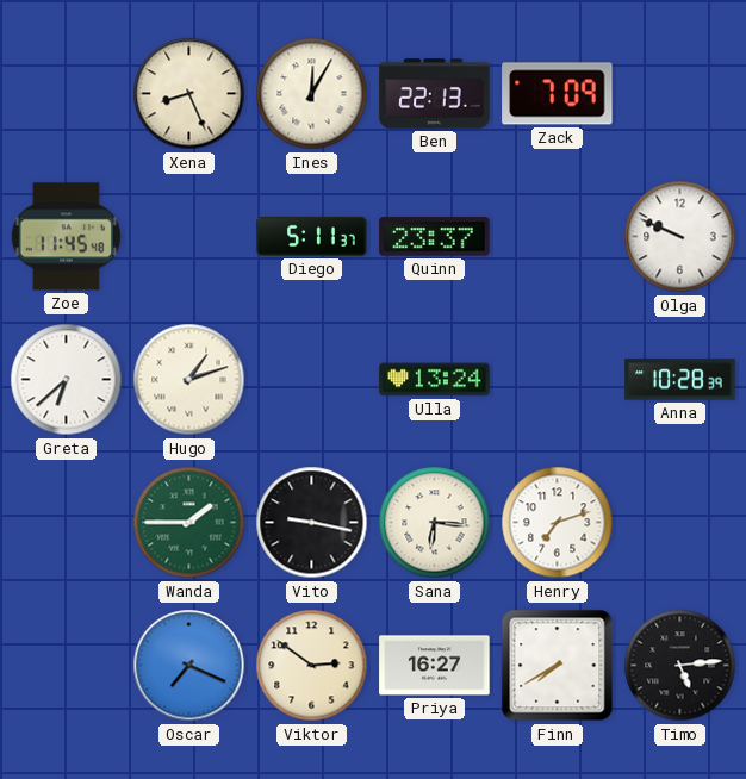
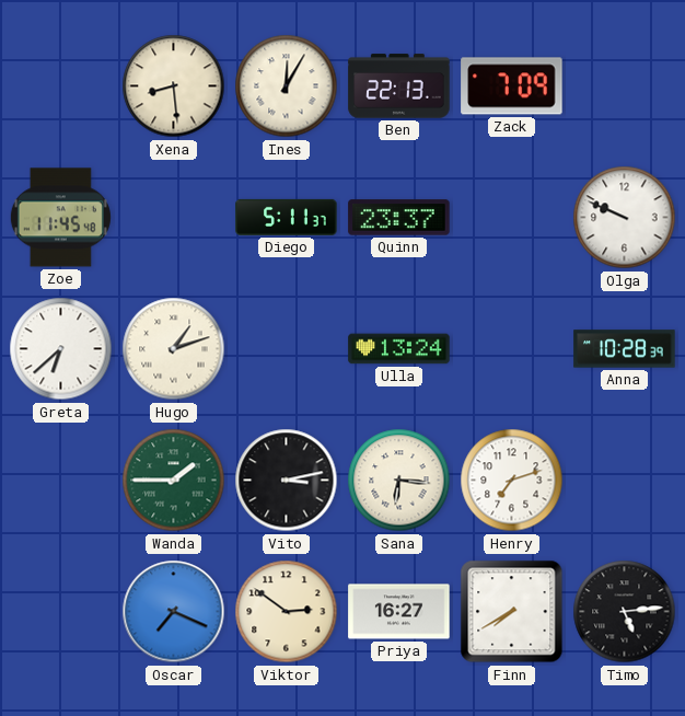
Xena: 8:26 -> 8:29
Vito: 9:17 -> 3:13
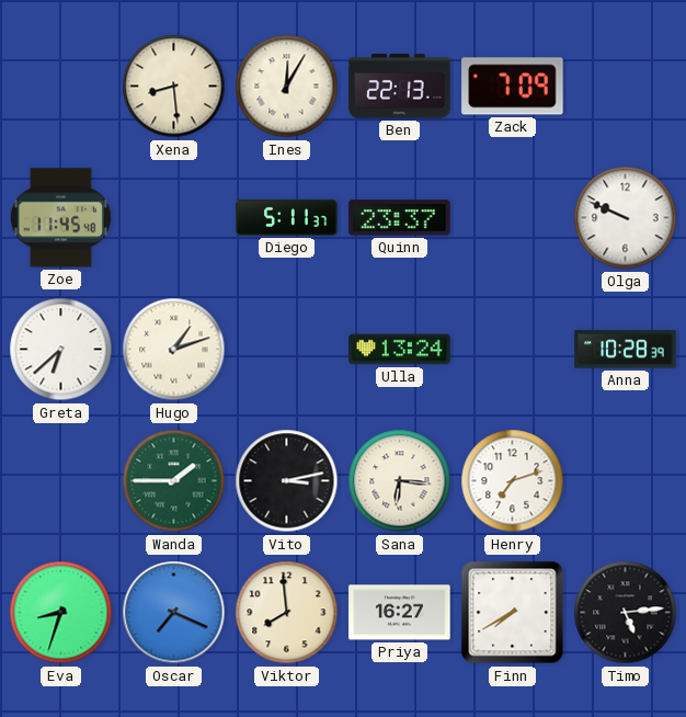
Eva: none -> 8:33
Viktor: 2:51 -> 7:59
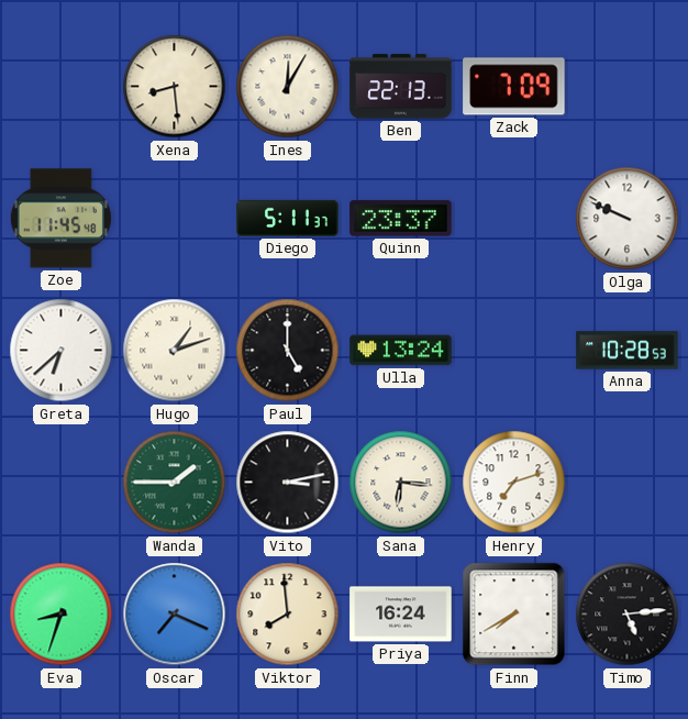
Paul: none -> 5:00
Anna: 10:28:39 -> 10:28:53
Priya: 16:27 -> 16:24
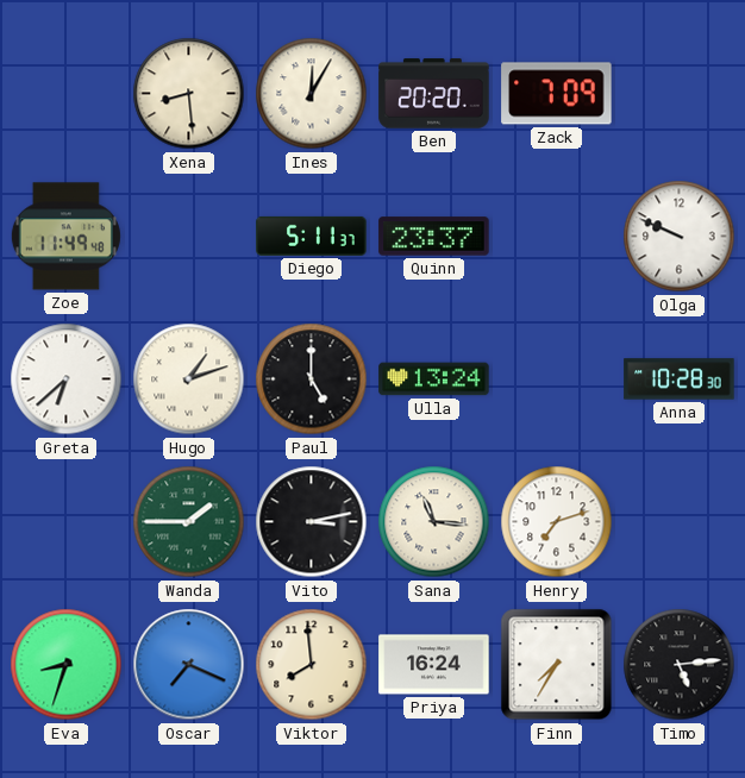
Ben: 22:13 -> 20:20
Zoe: 11:45 -> 11:49
Anna: 10:28:53 -> 10:28:30
Sana: 6:16 -> 11:16
Finn: 7:40 -> 7:35
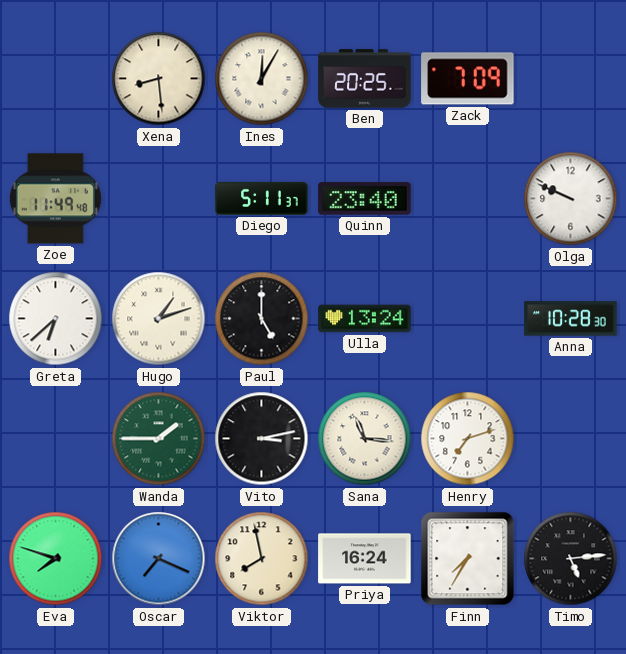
Ben: 20:20 -> 20:25
Quinn: 23:37 -> 23:40
Eva: 8:33 -> 7:48
Viktor: 7:59 -> 7:58
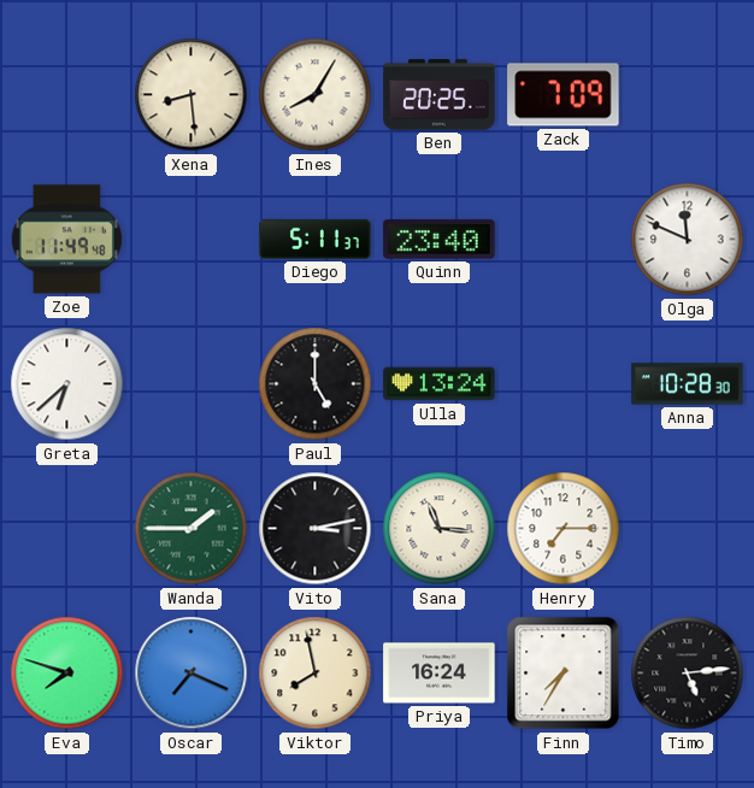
Ines: 12:05 -> 8:05
Olga: 9:49 -> 11:49
Hugo: 1:12 -> none
Henry: 7:12 -> 7:15
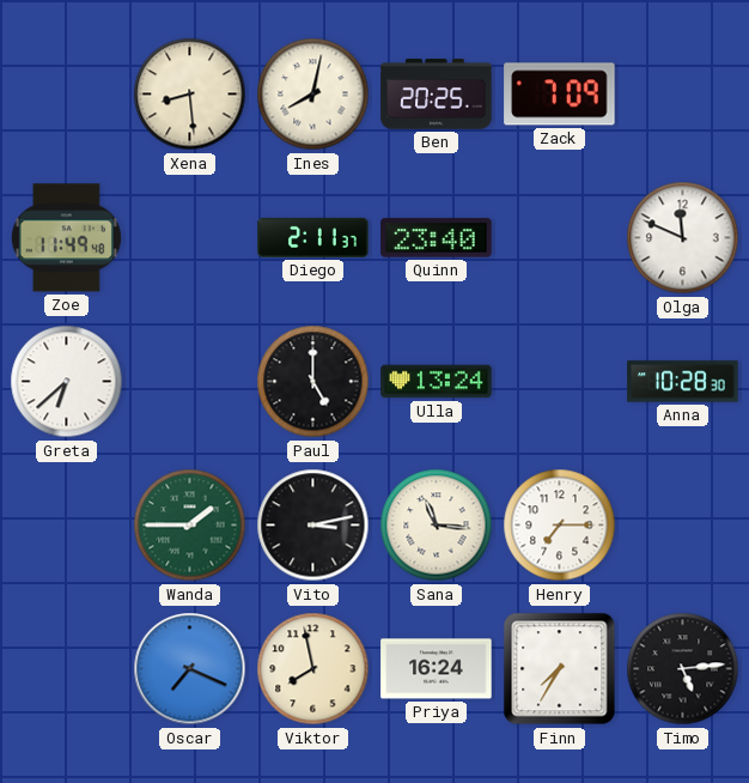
Ines: 8:05 -> 8:02
Diego: 5:11 -> 2:11
Eva: 7:48 -> none
